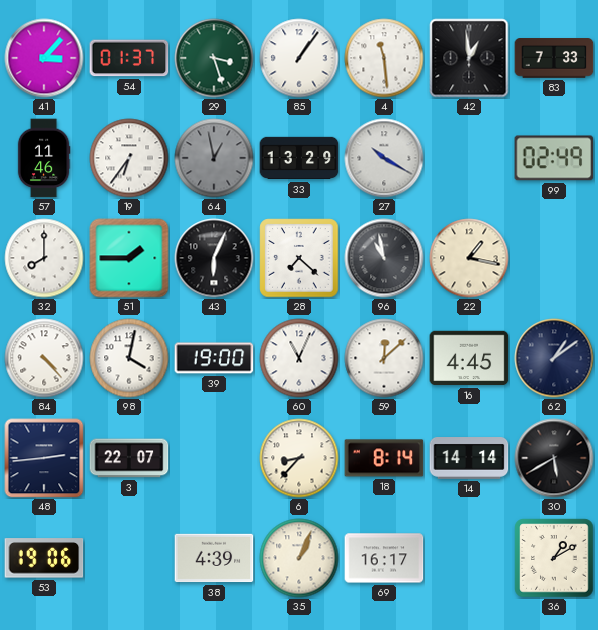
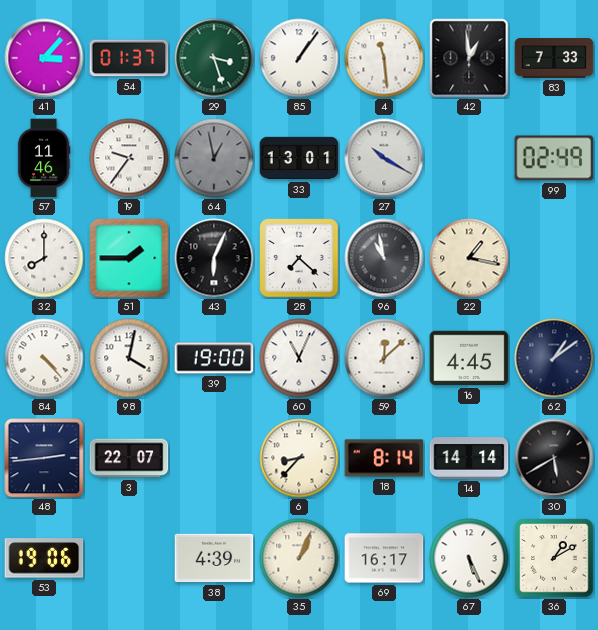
19: 6:36 -> 9:36
33: 13:29 -> 13:01
67: none -> 5:26
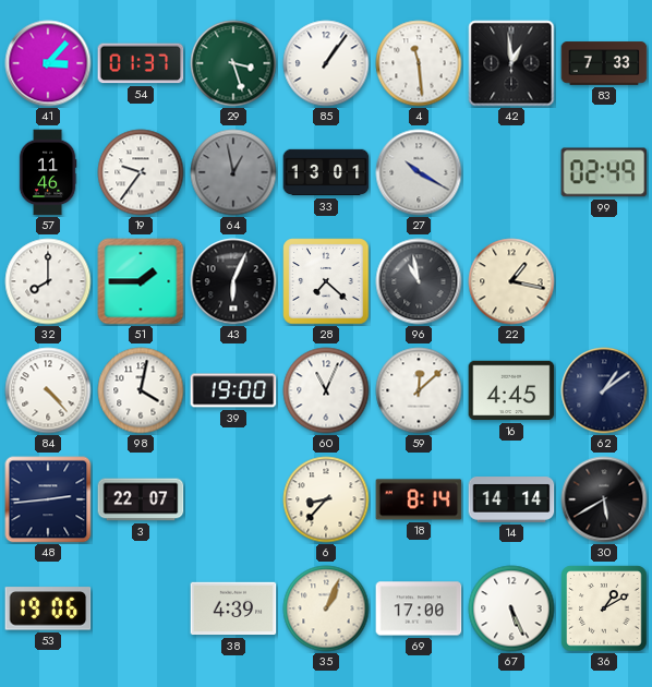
69: 16:17 -> 17:00
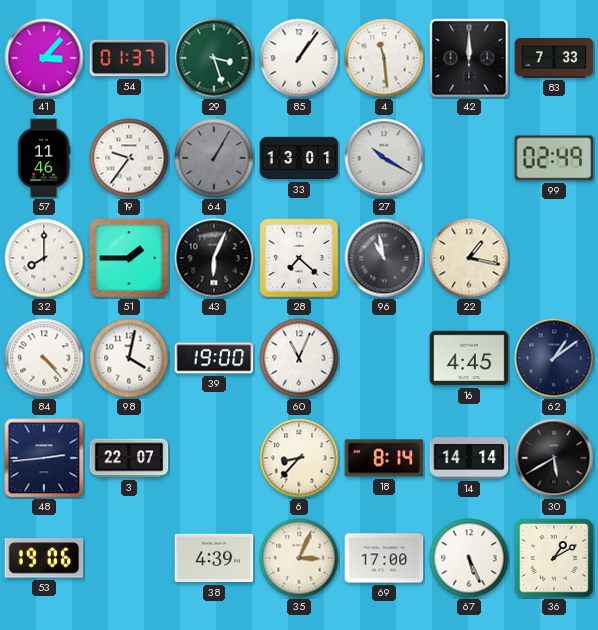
42: 12:59 -> 12:00
64: 12:58 -> 1:05
59: 12:08 -> none
35: 1:04 -> 3:04
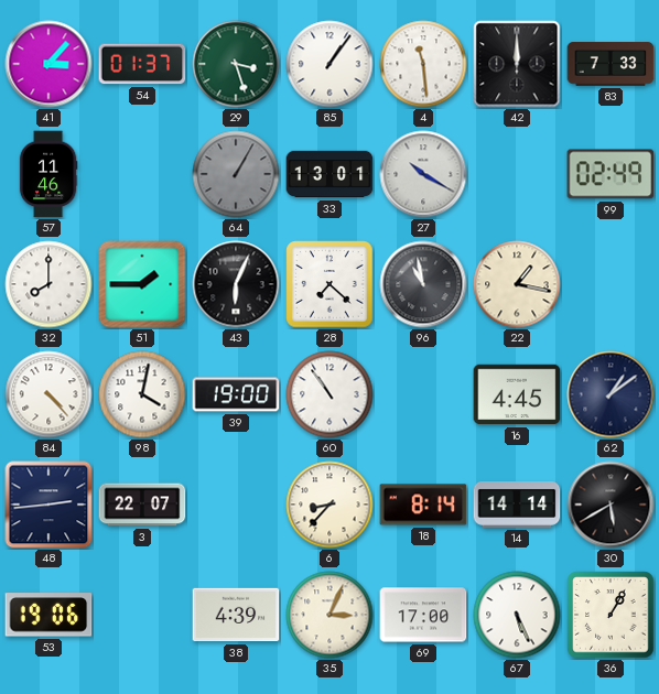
19: 9:36 -> none
60: 11:04 -> 10:54
36: 1:10 -> 1:05
